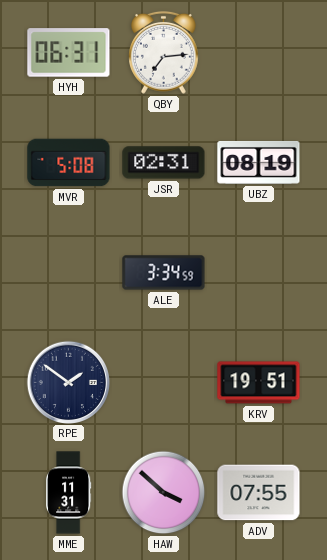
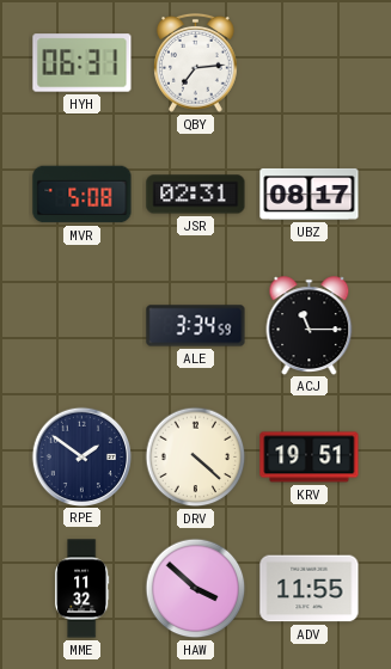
UBZ: 08:19 -> 08:17
ACJ: none -> 11:15
DRV: none -> 4:22
MME: 11:31 -> 11:32
ADV: 07:55 -> 11:55
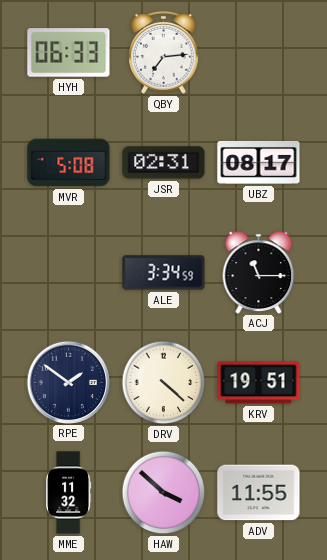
HYH: 06:31 -> 06:33
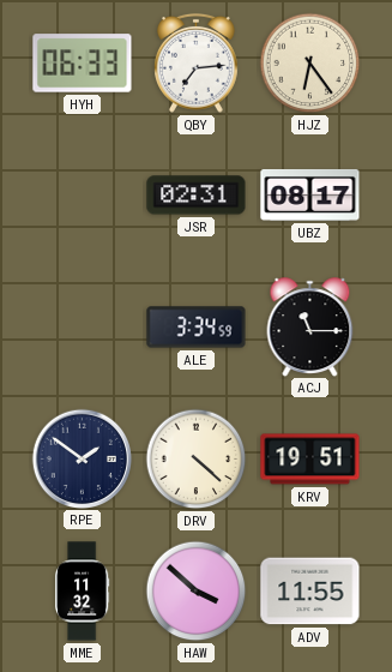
HJZ: none -> 6:24
MVR: 5:08 -> none
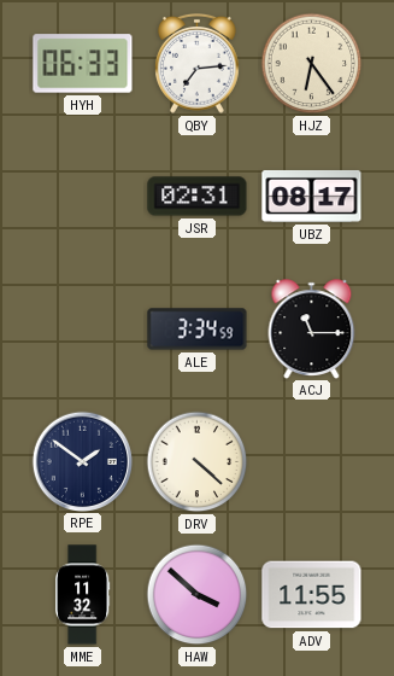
KRV: 19:51 -> none
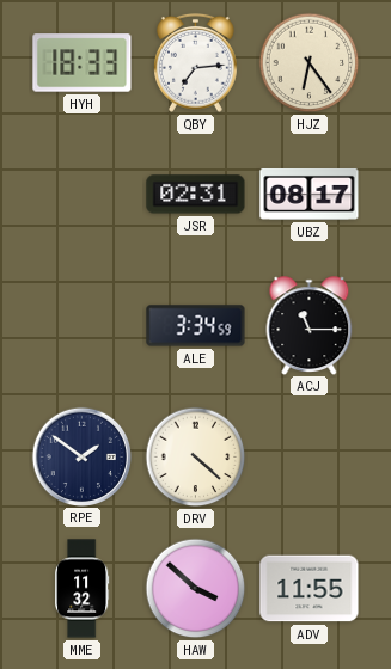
HYH: 06:33 -> 18:33
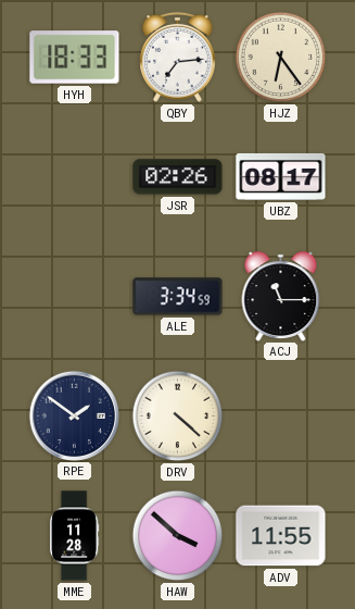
JSR: 02:31 -> 02:26
MME: 11:32 -> 11:28
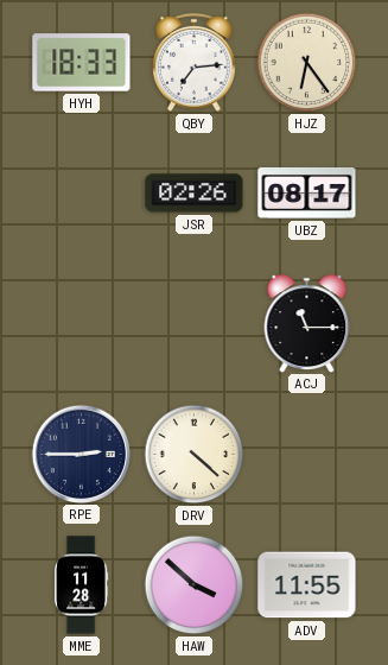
ALE: 3:34 -> none
RPE: 1:51 -> 2:45
